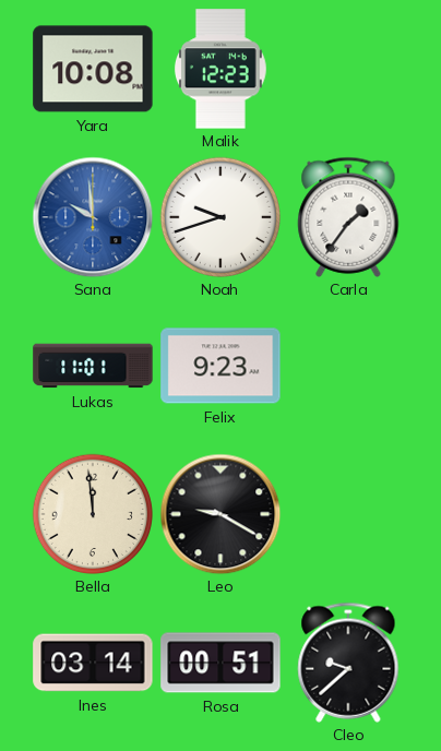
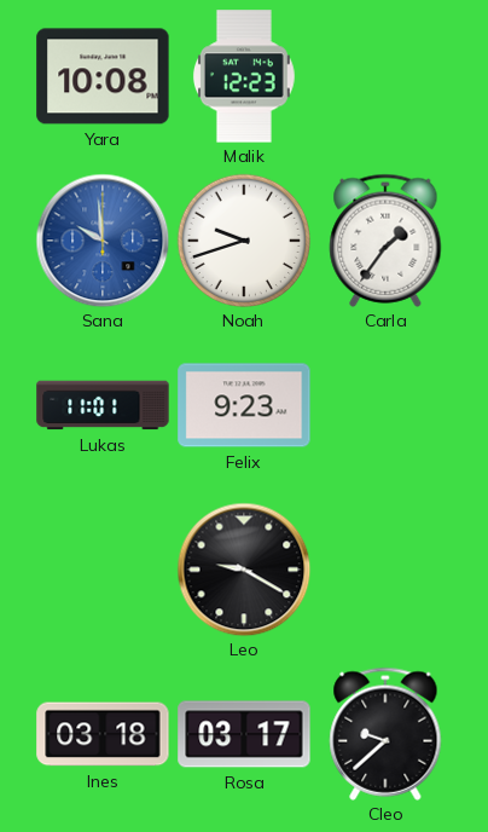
Bella: 11:59 -> none
Ines: 03:14 -> 03:18
Rosa: 00:51 -> 03:17
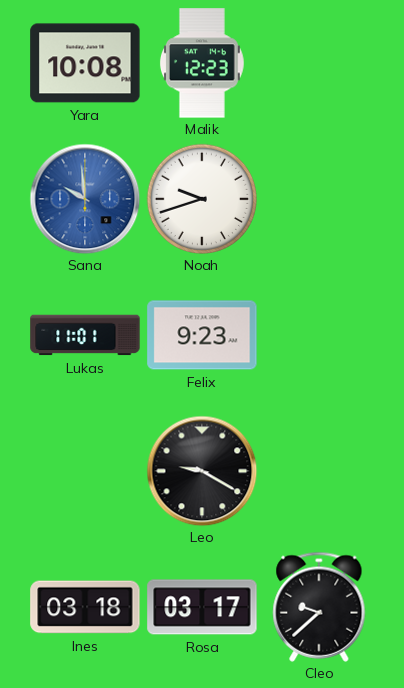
Carla: 1:36 -> none
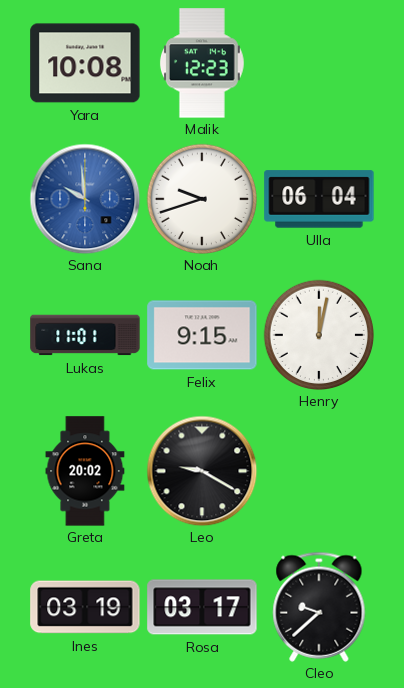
Ulla: none -> 06:04
Felix: 9:23 -> 9:15
Henry: none -> 12:02
Greta: none -> 20:02
Ines: 03:18 -> 03:19
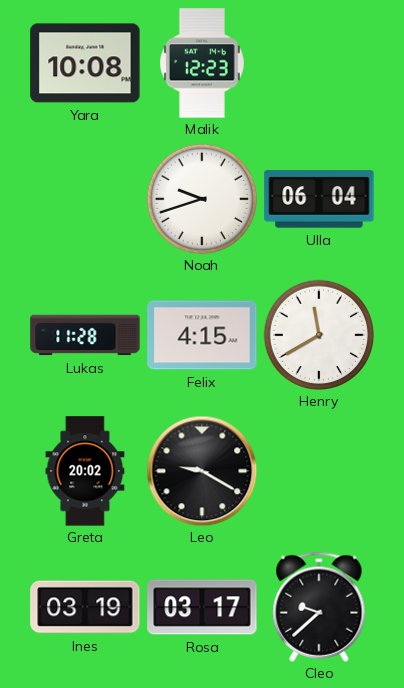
Sana: 9:59 -> none
Lukas: 11:01 -> 11:28
Felix: 9:15 -> 4:15
Henry: 12:02 -> 11:40
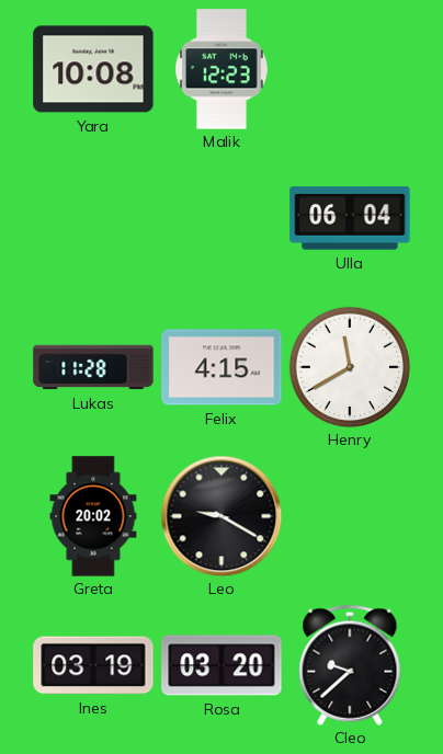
Noah: 9:42 -> none
Rosa: 03:17 -> 03:20
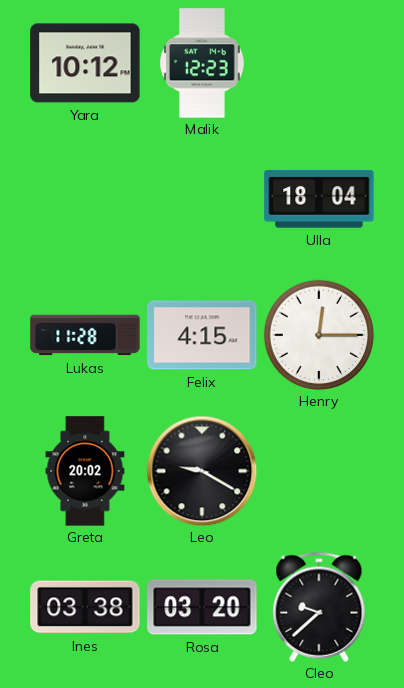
Yara: 10:08 -> 10:12
Ulla: 06:04 -> 18:04
Henry: 11:40 -> 12:15
Ines: 03:19 -> 03:38
